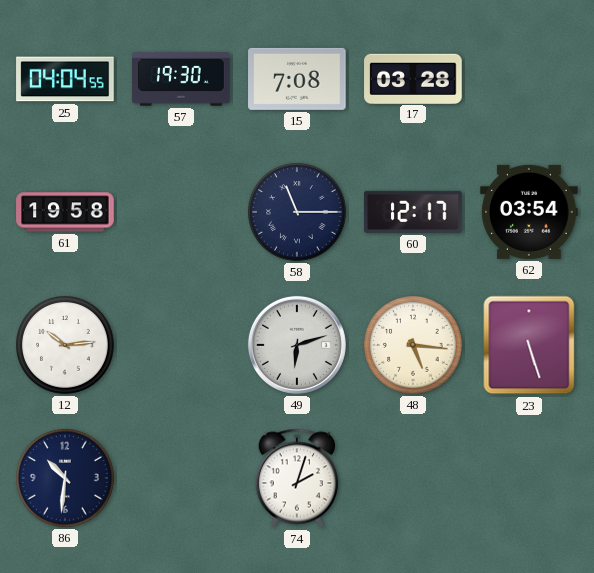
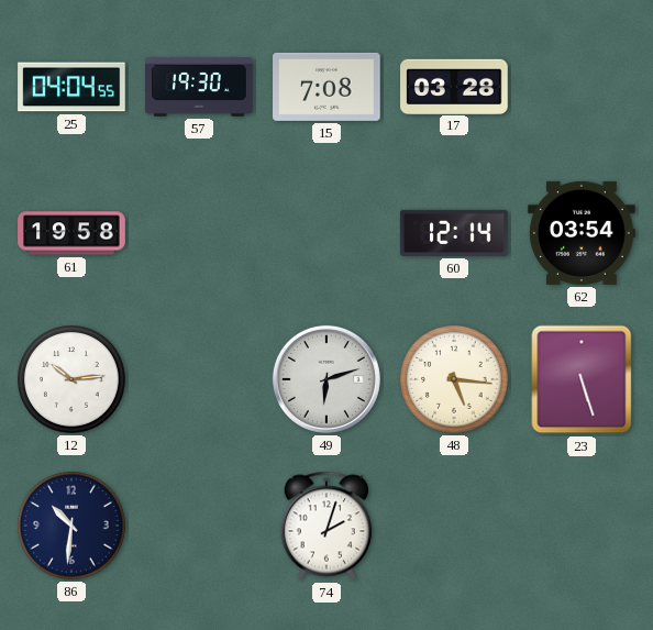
58: 11:15 -> none
60: 12:17 -> 12:14
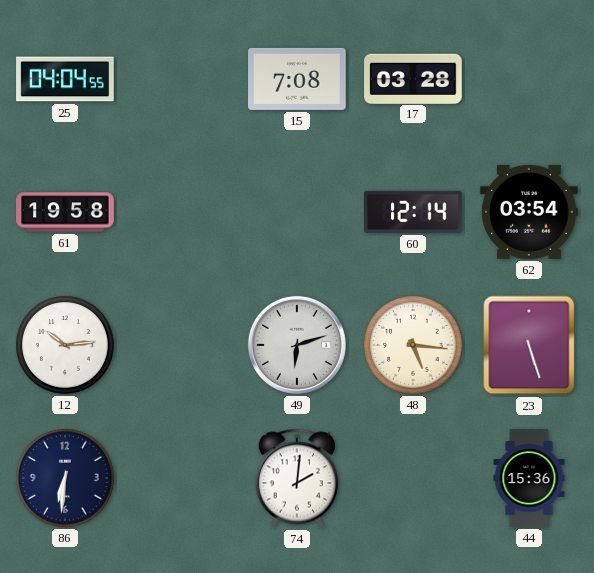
57: 19:30 -> none
86: 10:31 -> 6:31
74: 2:03 -> 2:01
44: none -> 15:36
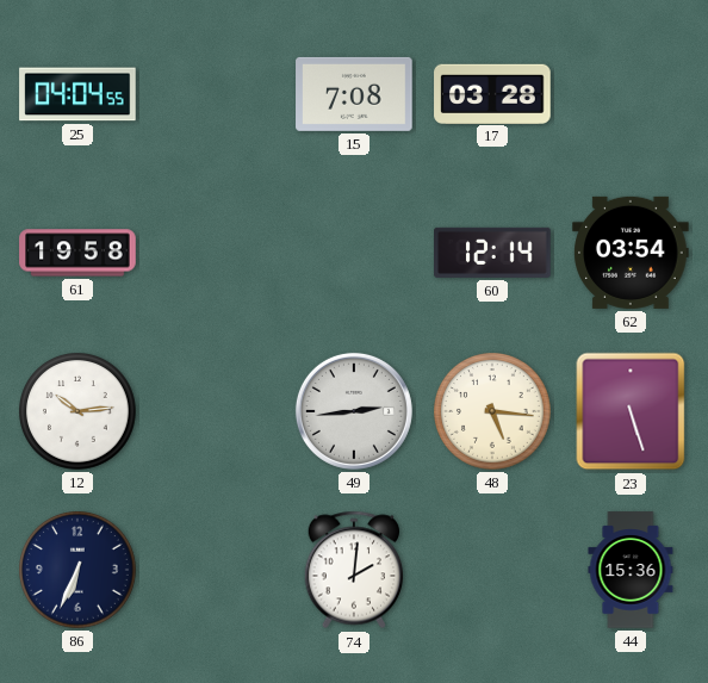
49: 6:12 -> 2:44
86: 6:31 -> 6:34
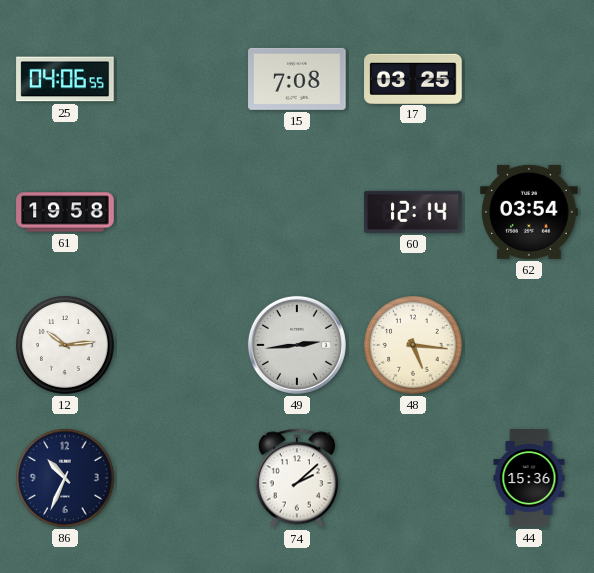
25: 04:04 -> 04:06
17: 03:28 -> 03:25
23: 5:27 -> none
86: 6:34 -> 10:34
74: 2:01 -> 2:08
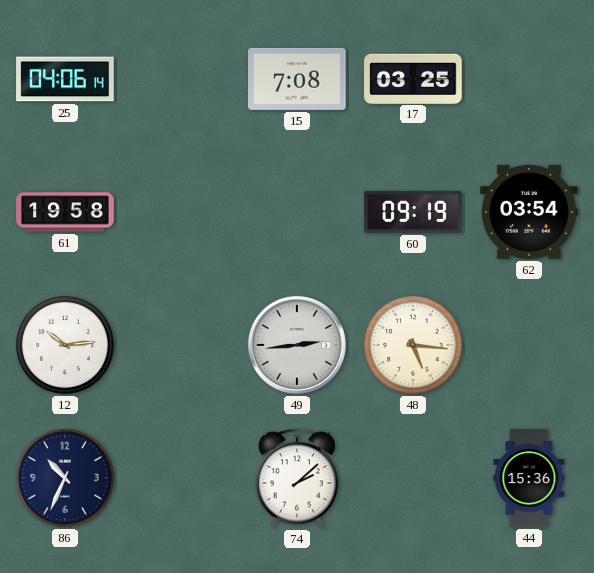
25: 04:06:55 -> 04:06:14
60: 12:14 -> 09:19
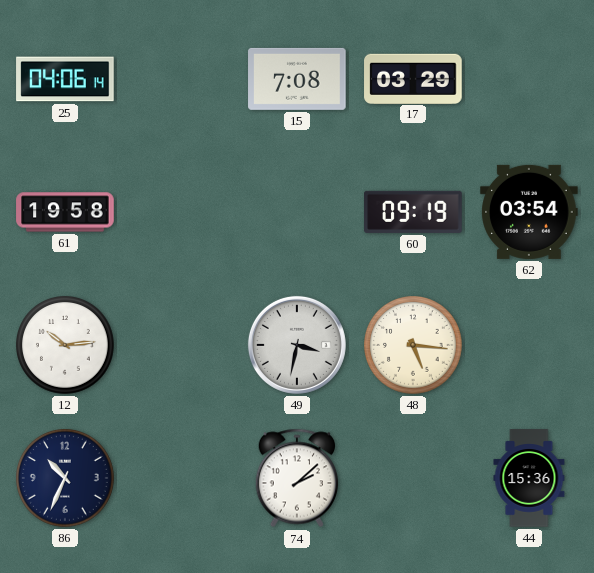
17: 03:25 -> 03:29
49: 2:44 -> 3:32
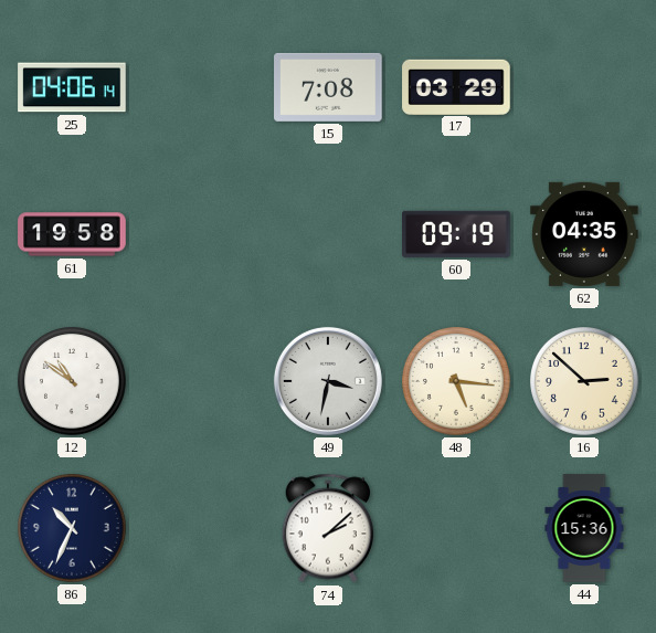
62: 03:54 -> 04:35
12: 10:14 -> 10:51
16: none -> 2:52
